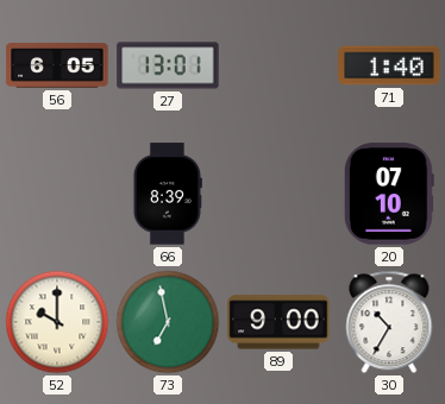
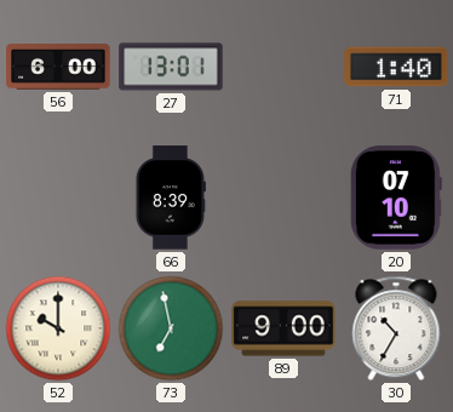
56: 6:05 -> 6:00
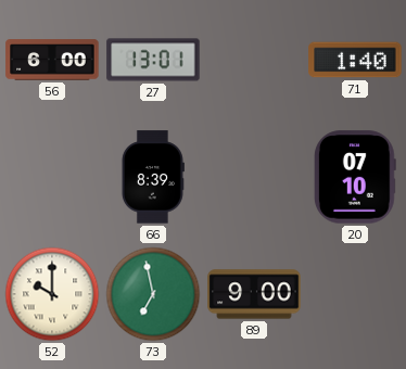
30: 10:35 -> none
